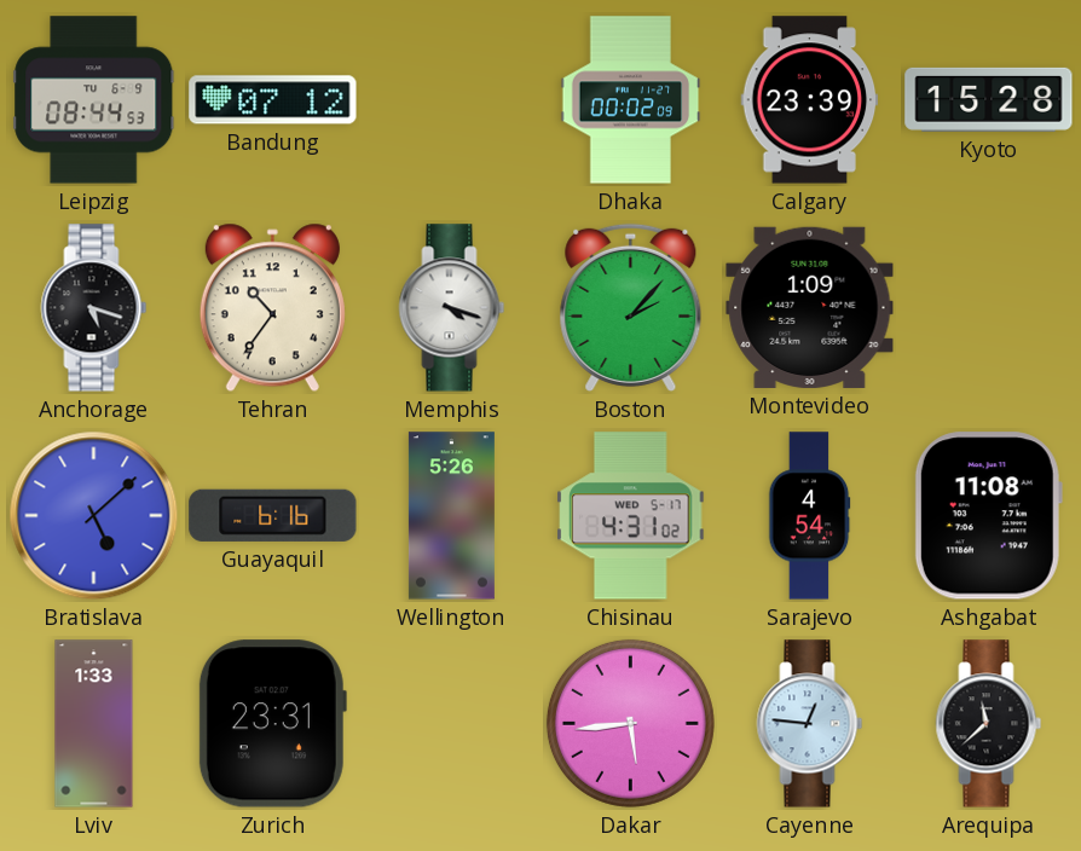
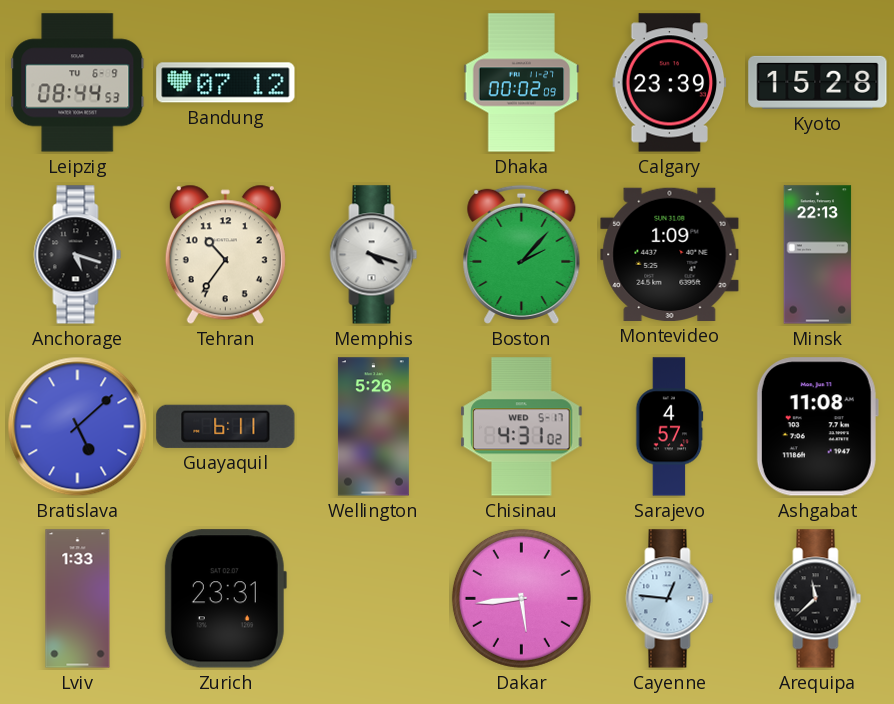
Minsk: none -> 22:13
Guayaquil: 6:16 -> 6:11
Sarajevo: 4:54 -> 4:57
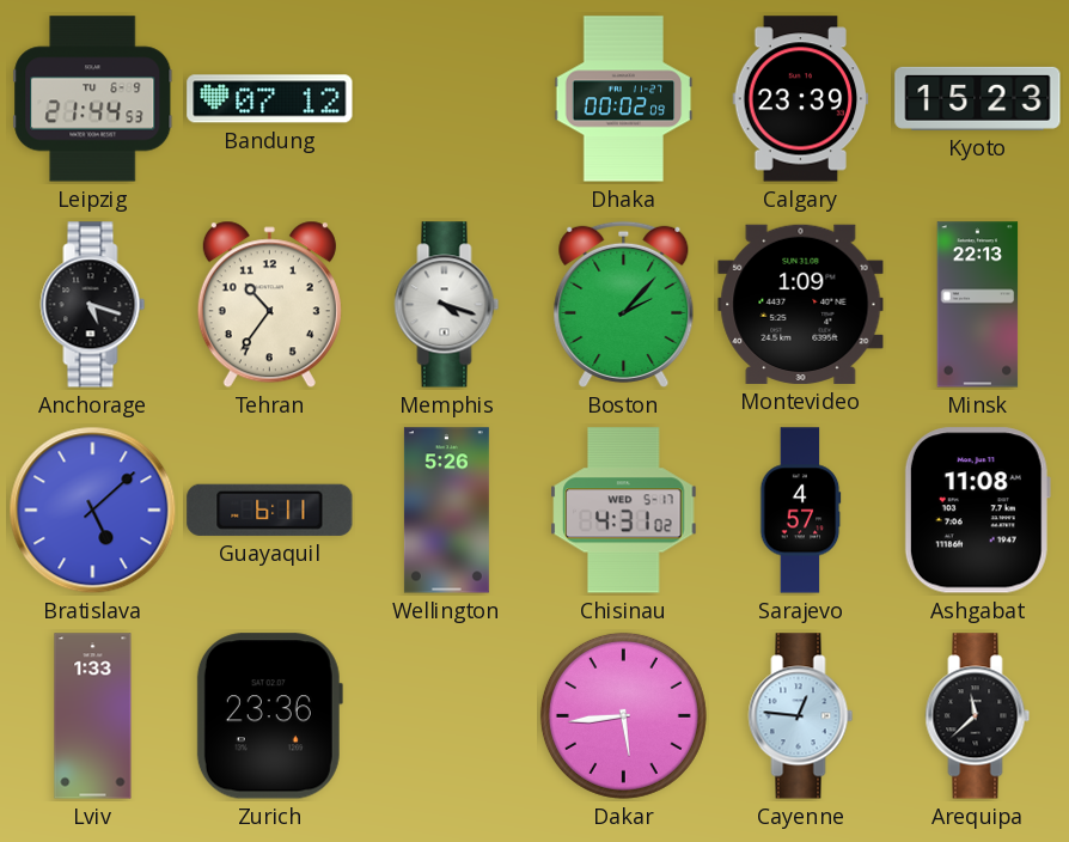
Leipzig: 08:44 -> 21:44
Kyoto: 15:28 -> 15:23
Zurich: 23:31 -> 23:36
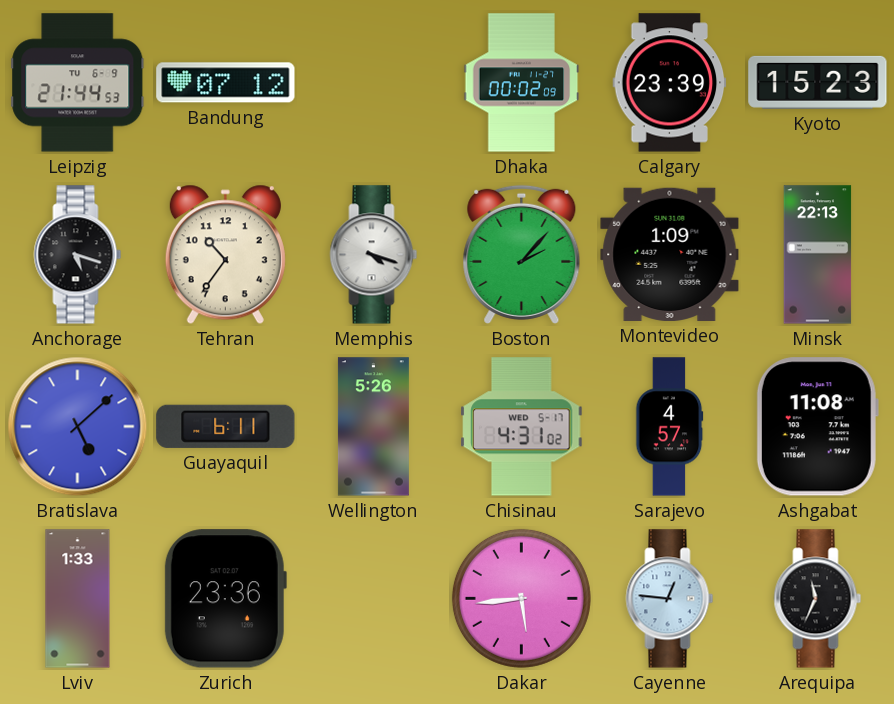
Arequipa: 11:38 -> 11:34
